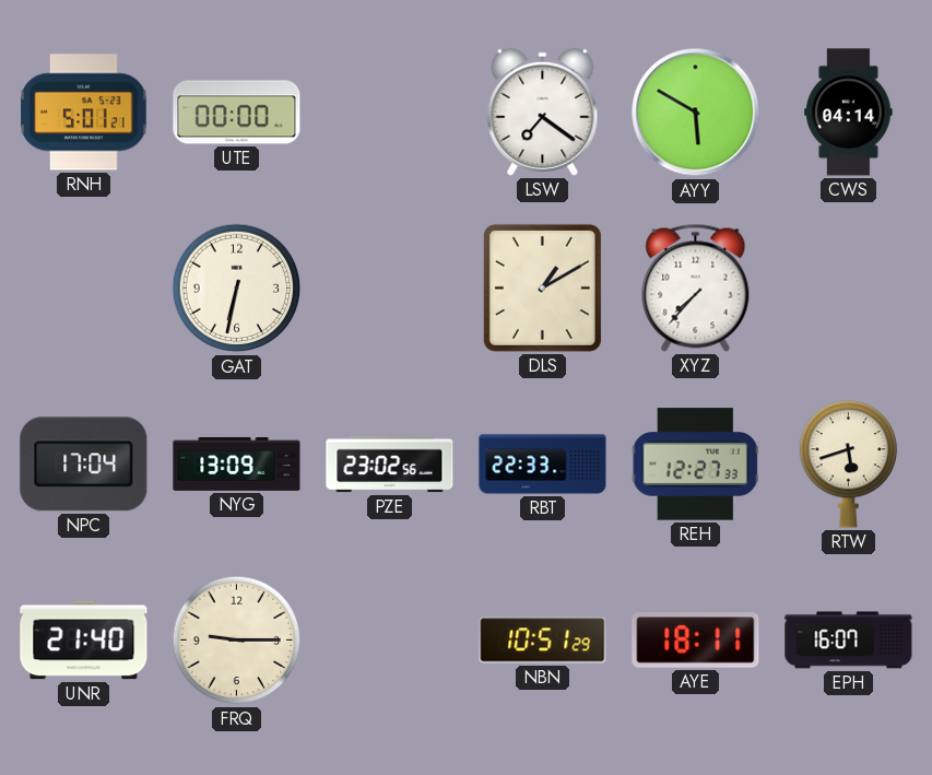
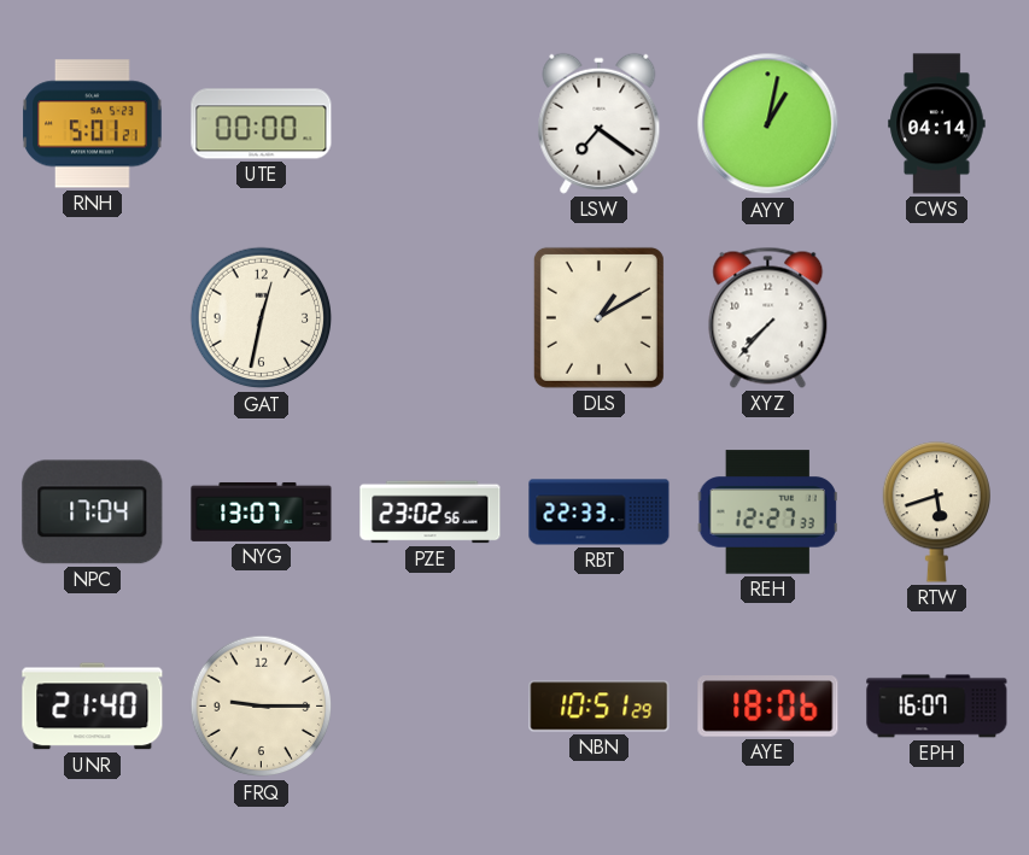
AYY: 5:50 -> 1:02
GAT: 6:32 -> 12:32
NYG: 13:09 -> 13:07
AYE: 18:11 -> 18:06
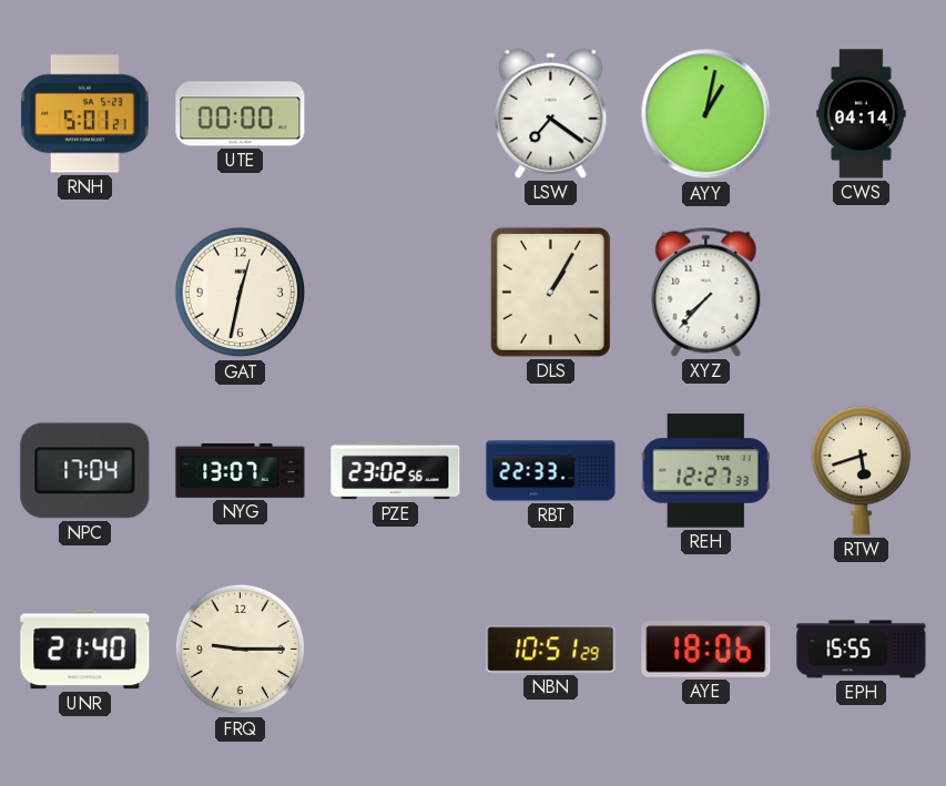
DLS: 1:10 -> 1:05
EPH: 16:07 -> 15:55
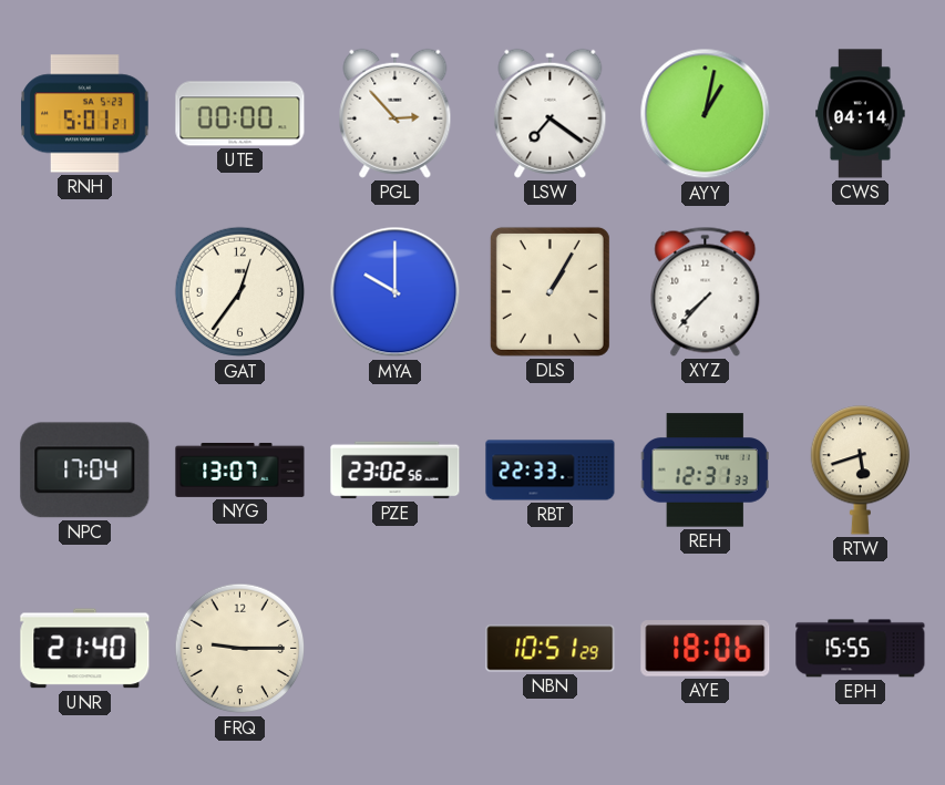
PGL: none -> 2:53
GAT: 12:32 -> 12:36
MYA: none -> 10:00
REH: 12:27 -> 12:31
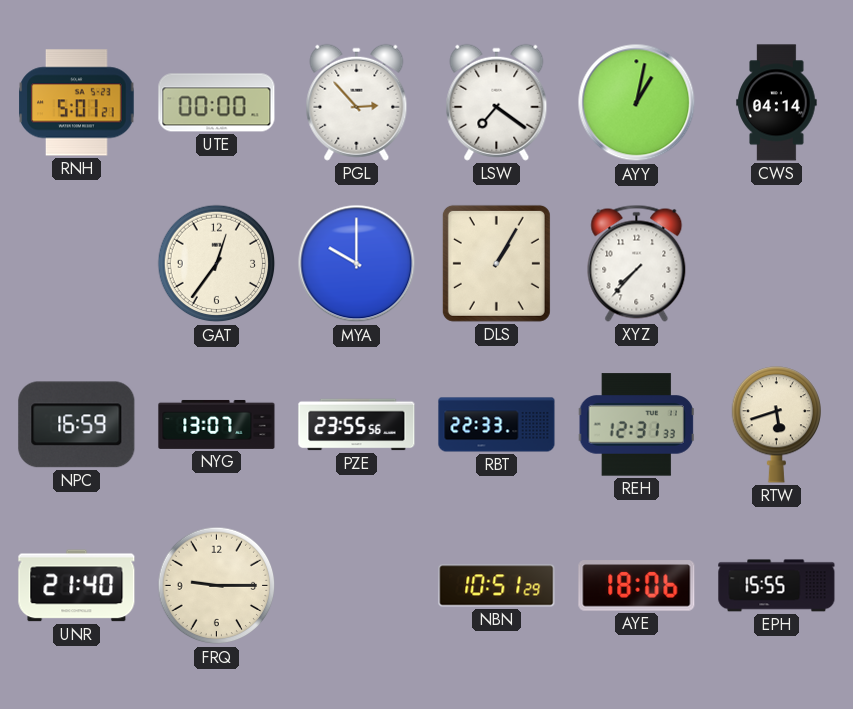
NPC: 17:04 -> 16:59
PZE: 23:02 -> 23:55
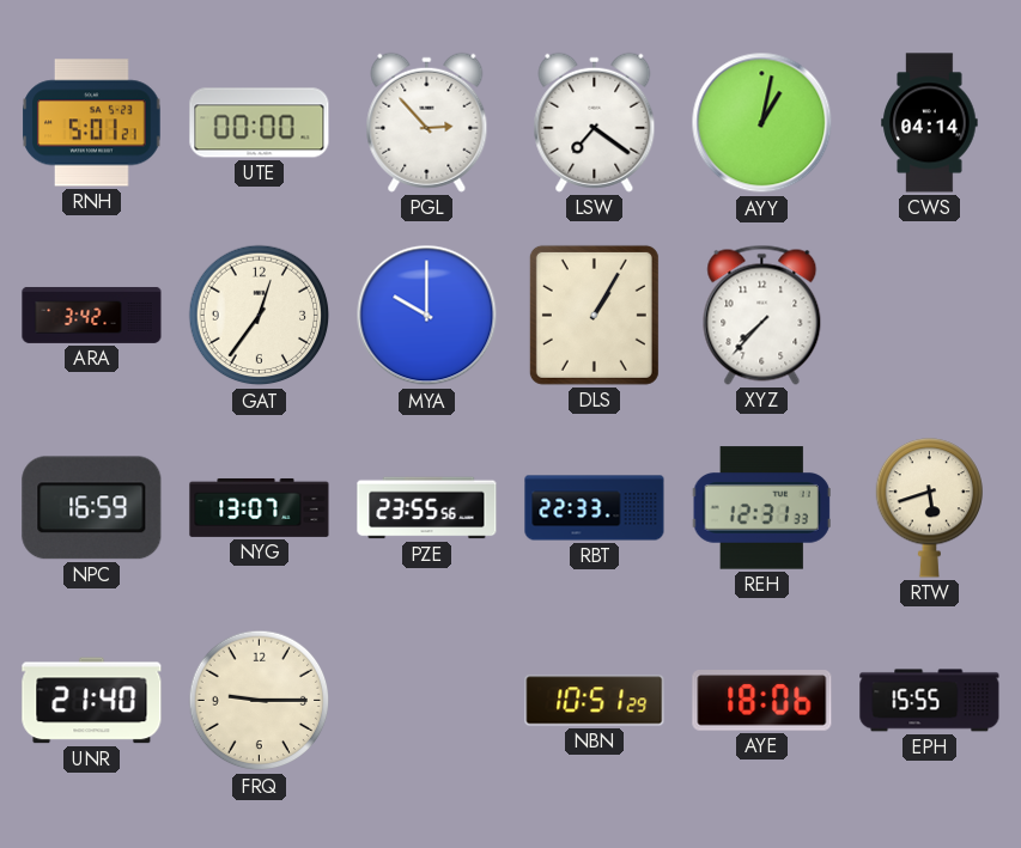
ARA: none -> 3:42
